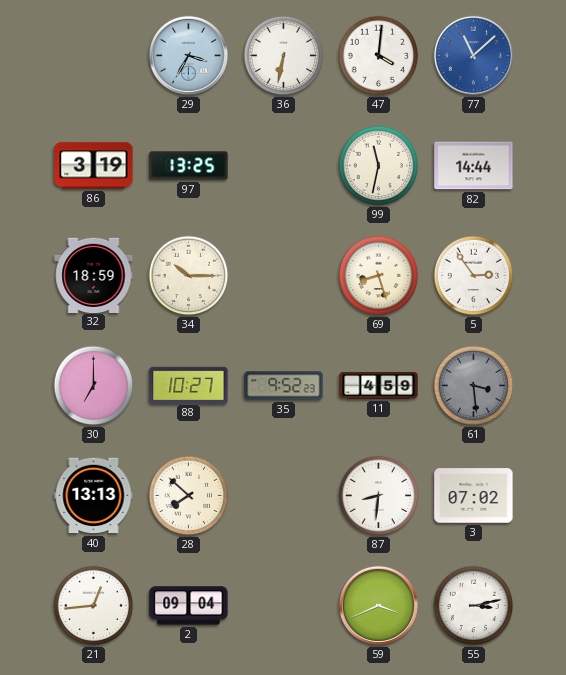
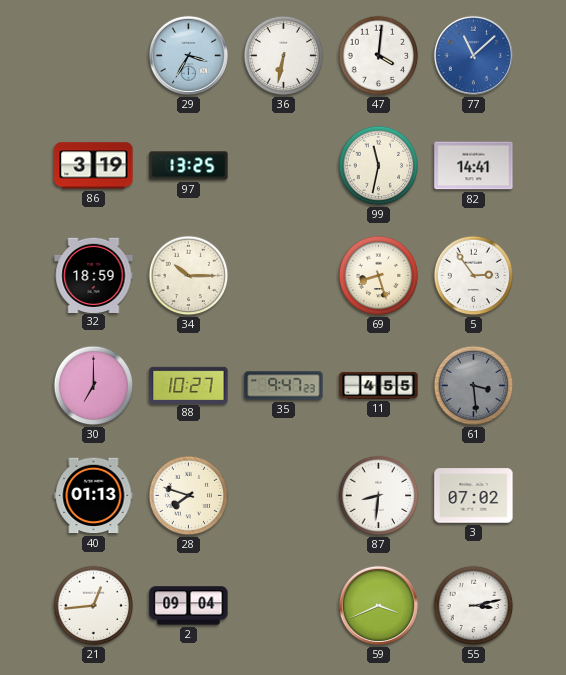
82: 14:44 -> 14:41
35: 9:52 -> 9:47
11: 4:59 -> 4:55
40: 13:13 -> 01:13
28: 7:52 -> 7:48
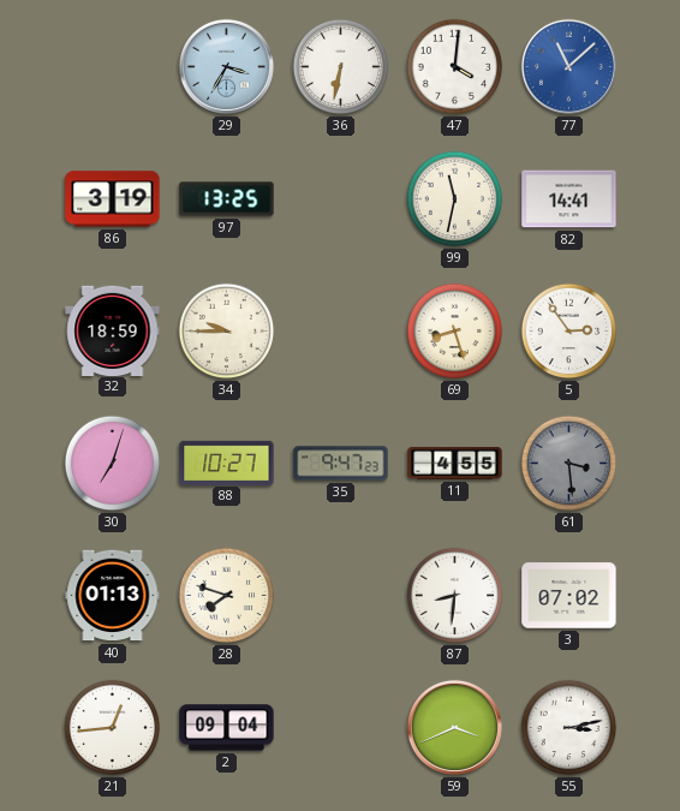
34: 10:15 -> 9:45
30: 7:00 -> 7:03
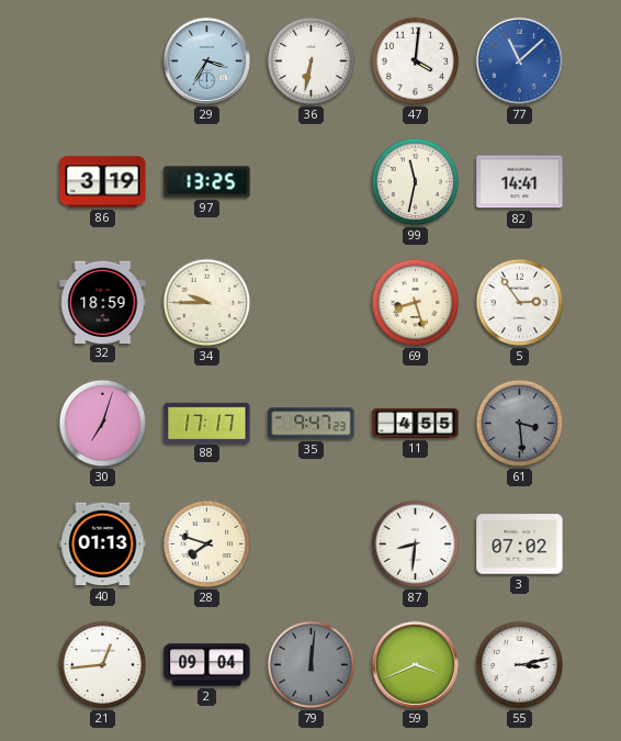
88: 10:27 -> 17:17
79: none -> 12:01
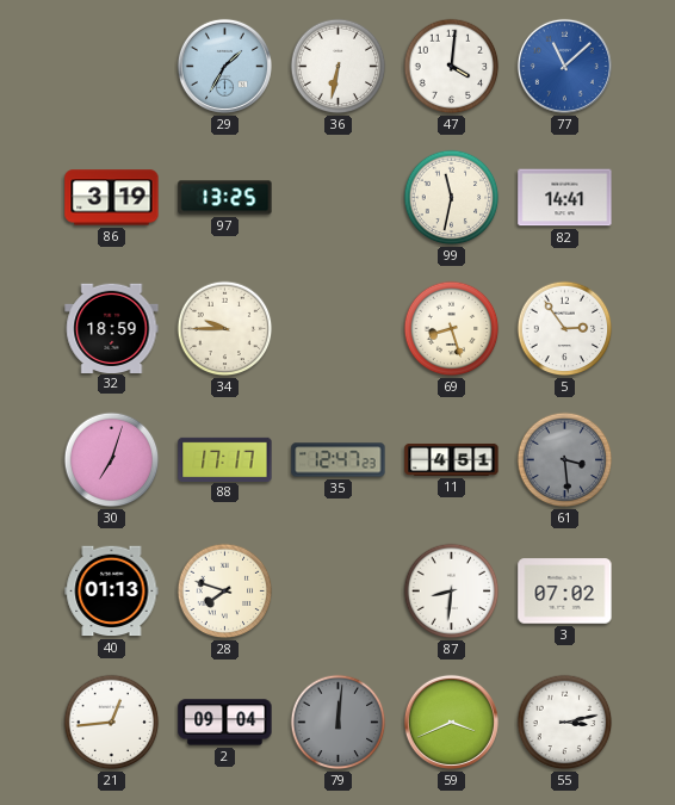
29: 3:35 -> 1:35
35: 9:47 -> 12:47
11: 4:55 -> 4:51
